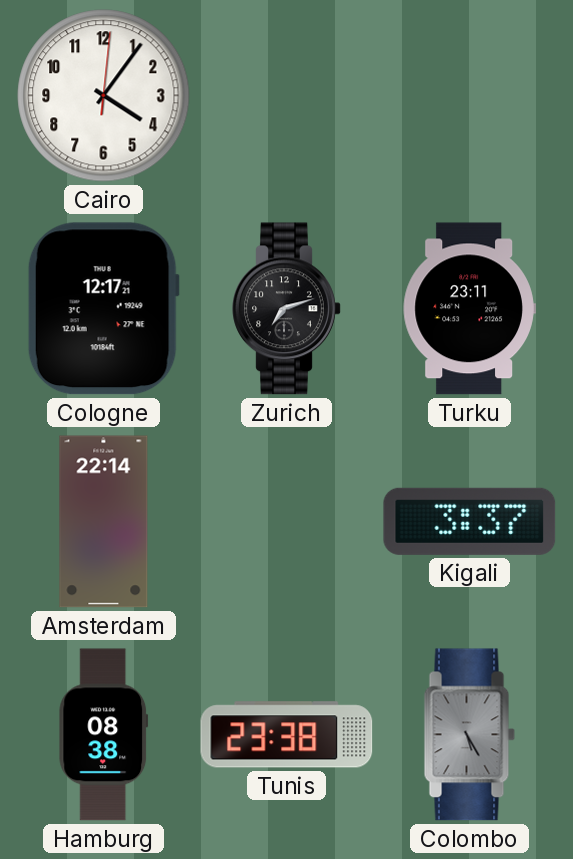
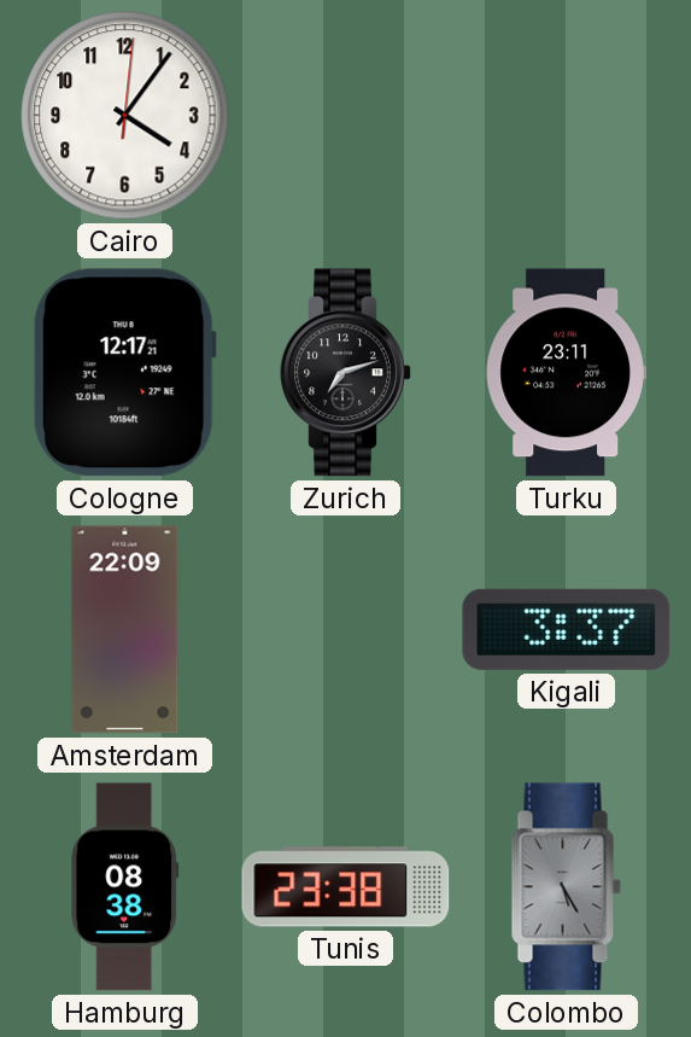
Amsterdam: 22:14 -> 22:09
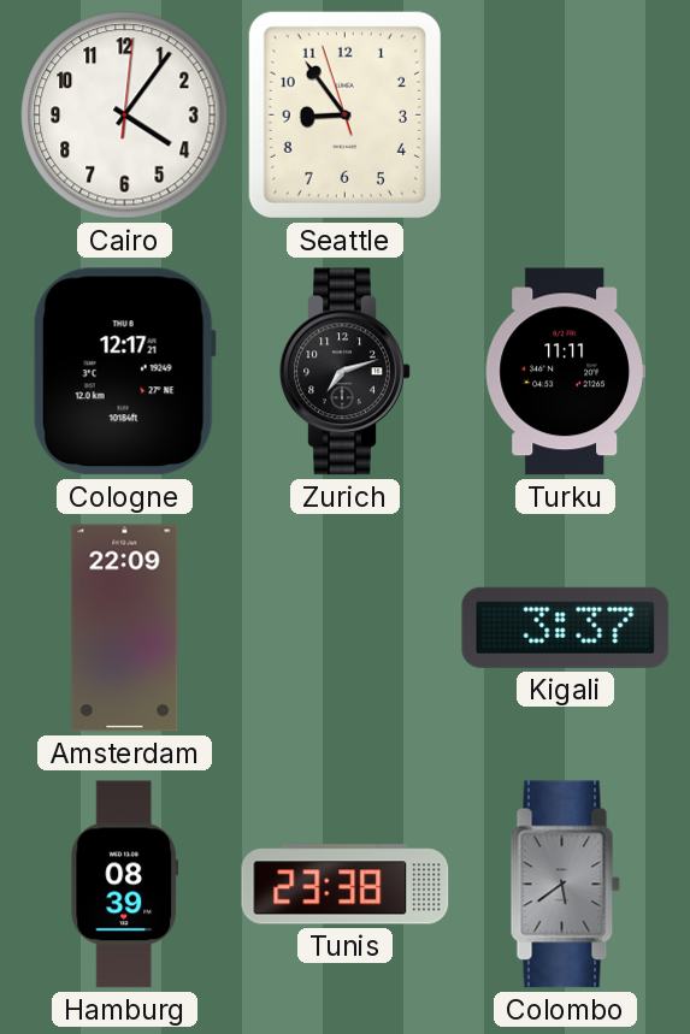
Seattle: none -> 8:53
Turku: 23:11 -> 11:11
Hamburg: 08:38 -> 08:39
Colombo: 5:25 -> 5:39
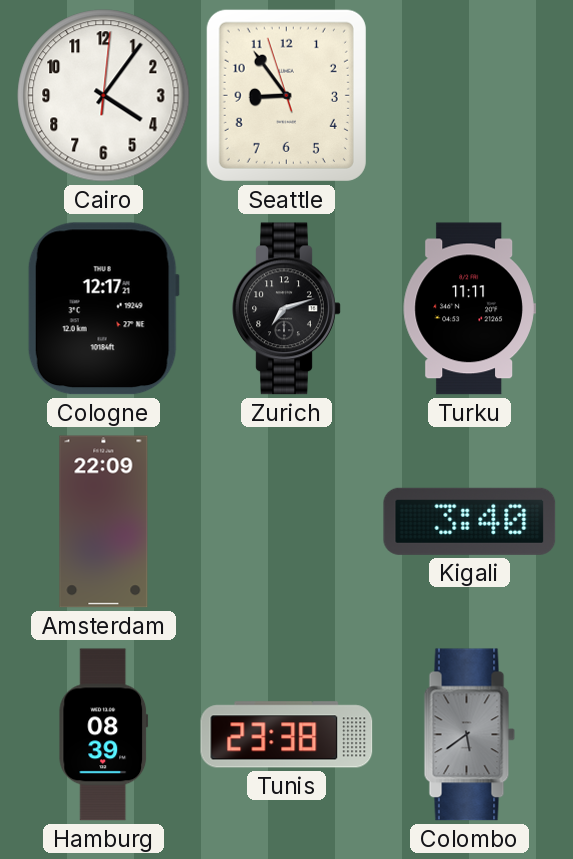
Kigali: 3:37 -> 3:40
